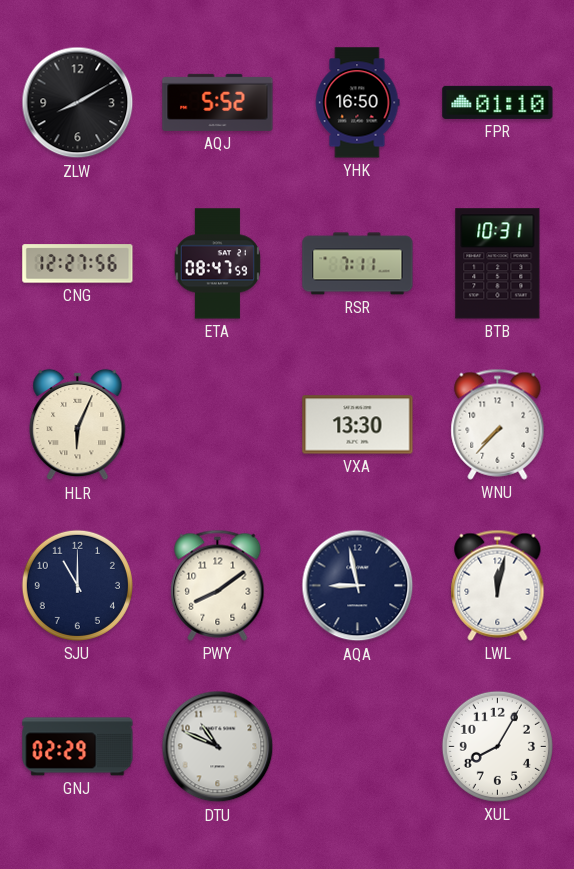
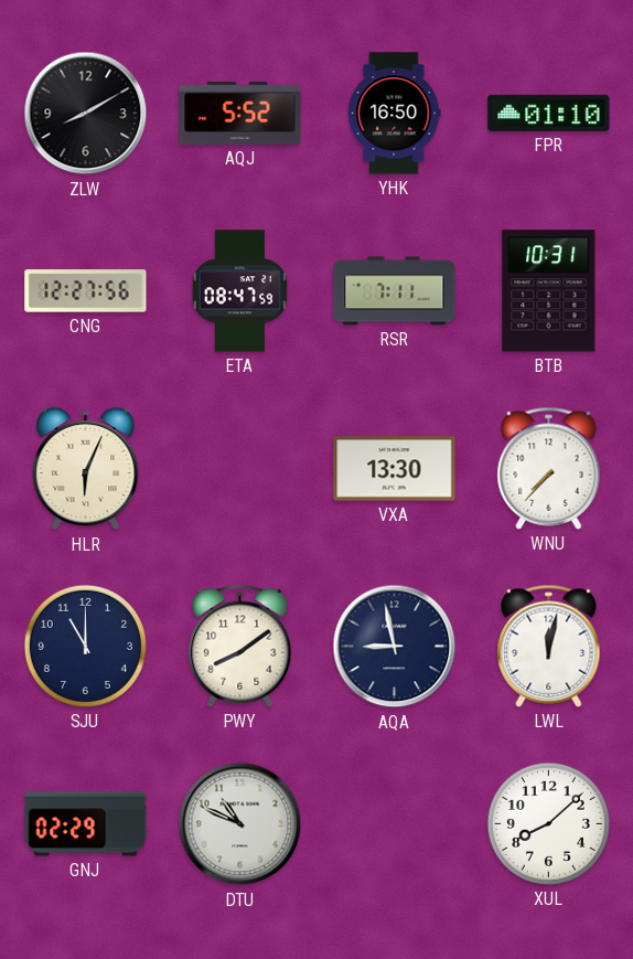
XUL: 8:05 -> 8:08
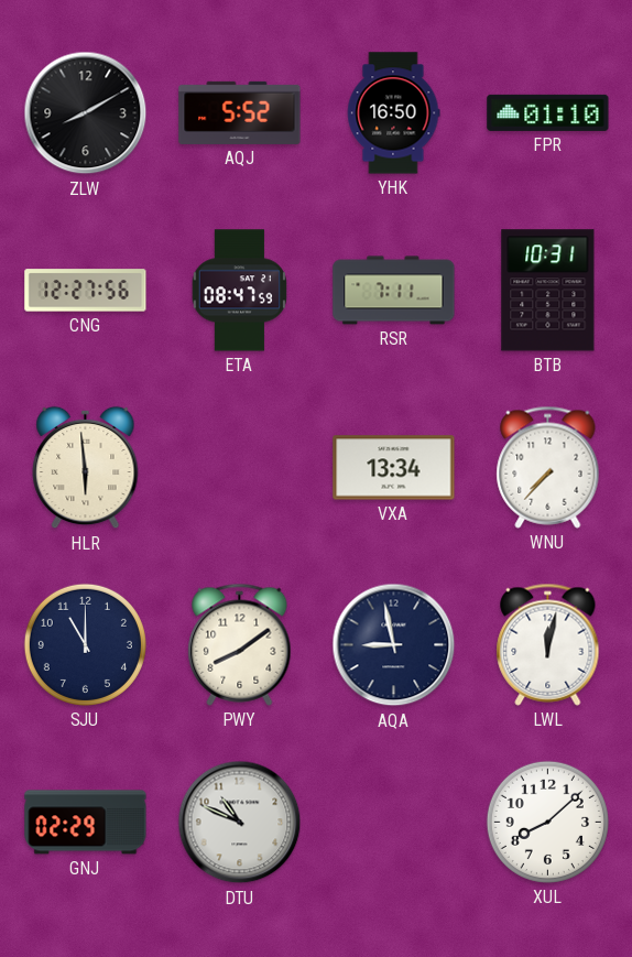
HLR: 6:04 -> 5:59
VXA: 13:30 -> 13:34
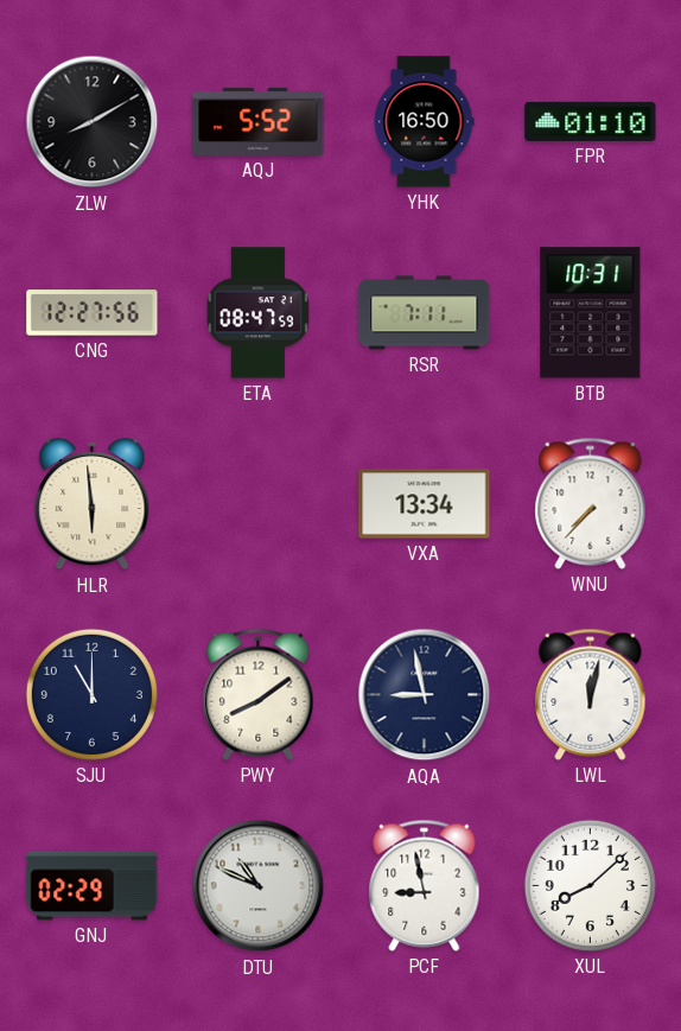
PCF: none -> 8:58
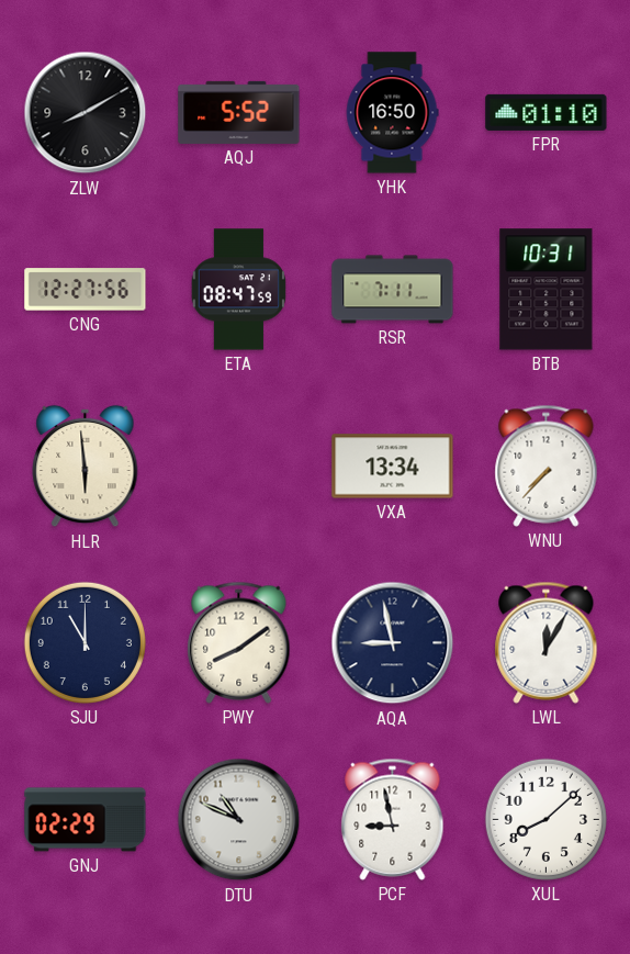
LWL: 12:02 -> 12:05
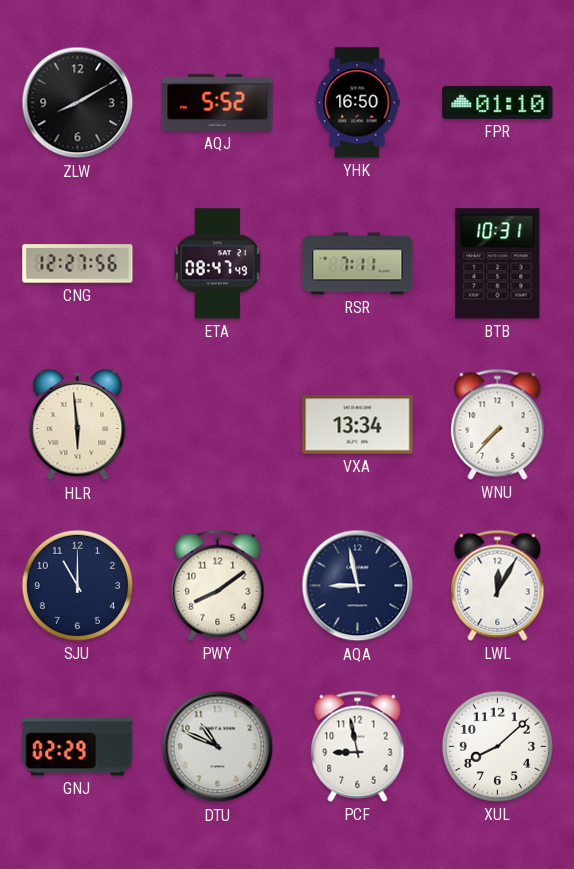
ETA: 08:47:59 -> 08:47:49
